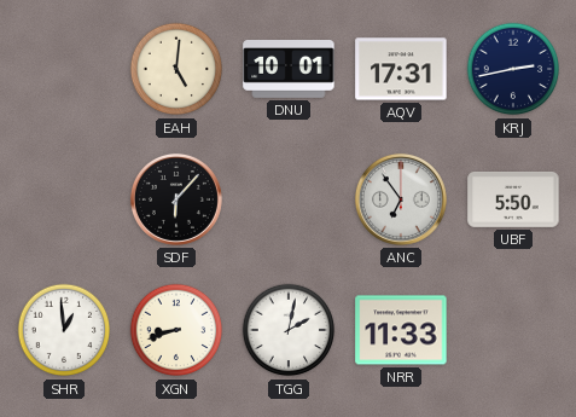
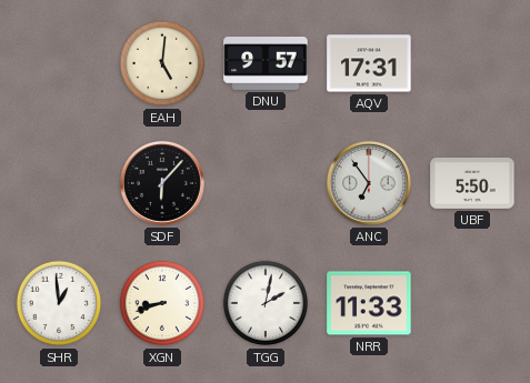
DNU: 10:01 -> 9:57
KRJ: 2:43 -> none
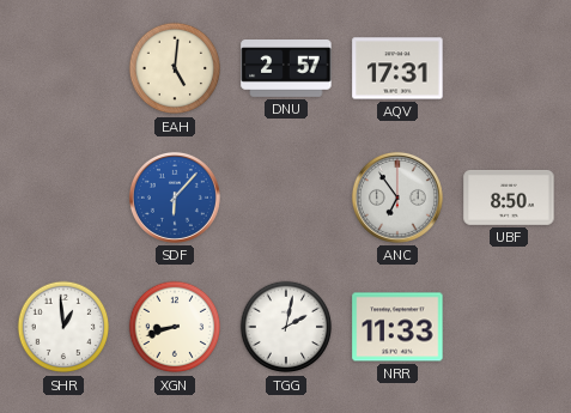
DNU: 9:57 -> 2:57
SDF dial: black -> blue
UBF: 5:50 -> 8:50
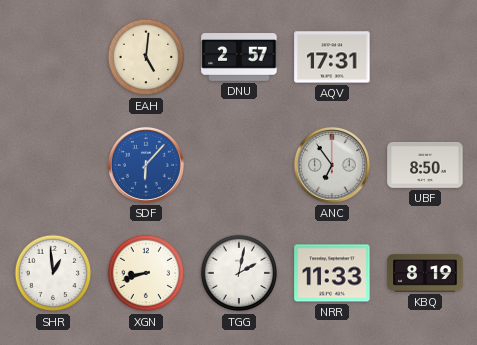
KBQ: none -> 8:19
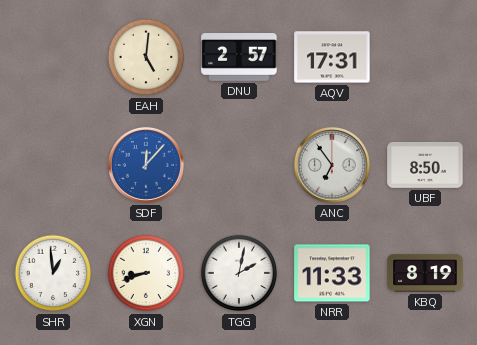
SDF: 6:07 -> 12:07
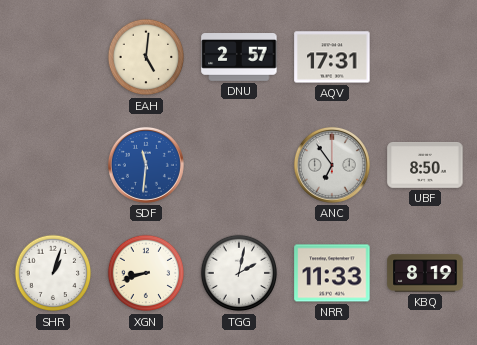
SDF: 12:07 -> 11:31
SHR: 12:59 -> 1:03
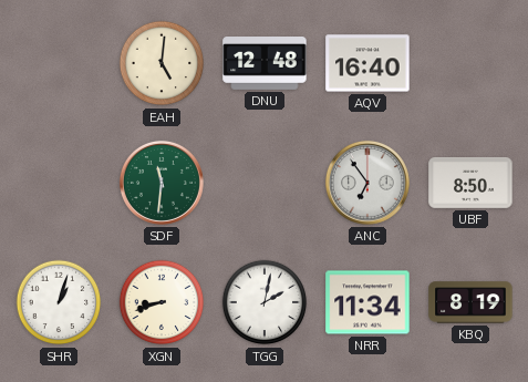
DNU: 2:57 -> 12:48
AQV: 17:31 -> 16:40
SDF dial: blue -> green
NRR: 11:33 -> 11:34
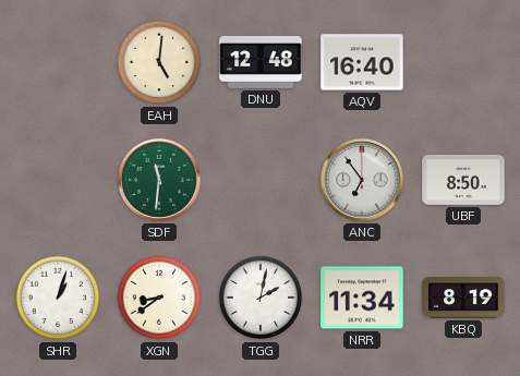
XGN: 8:42 -> 8:39
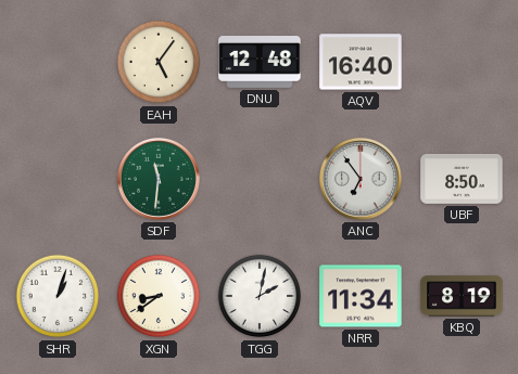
EAH: 5:01 -> 5:06
